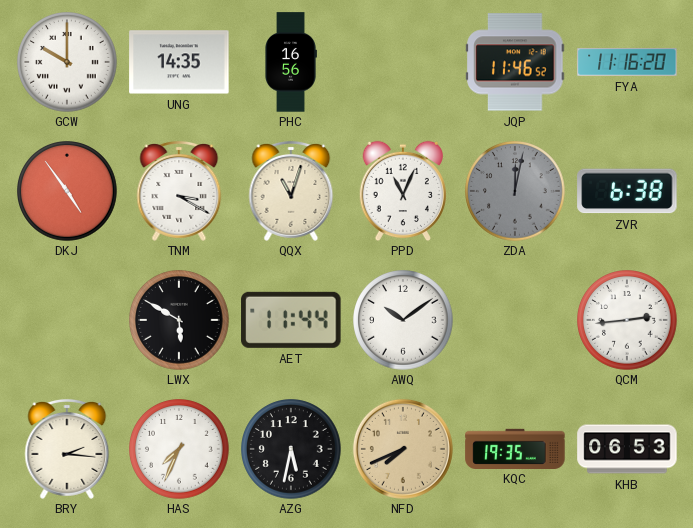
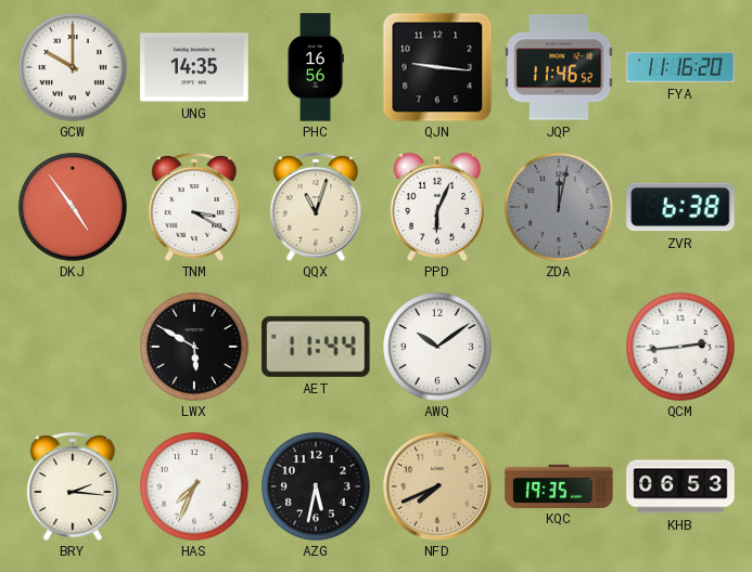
QJN: none -> 9:16
PPD: 11:04 -> 6:04
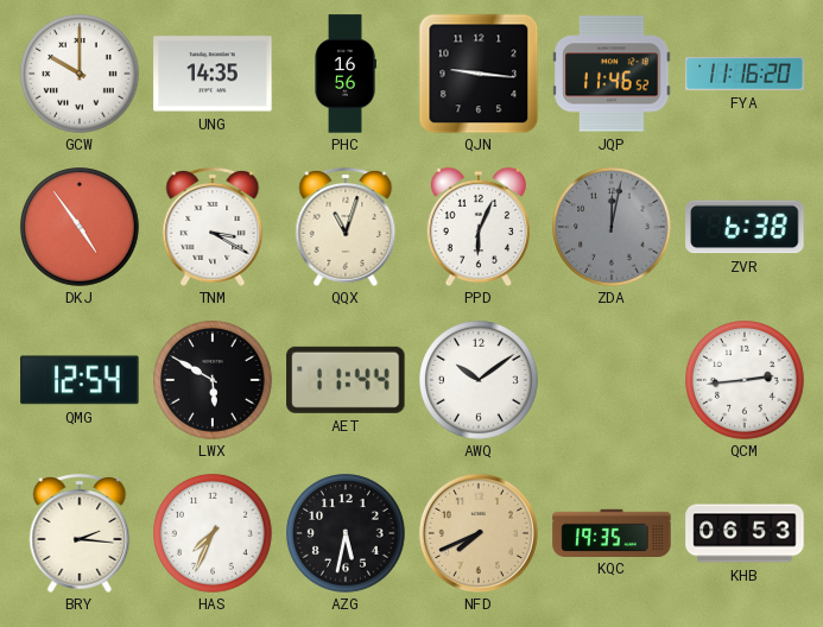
QMG: none -> 12:54
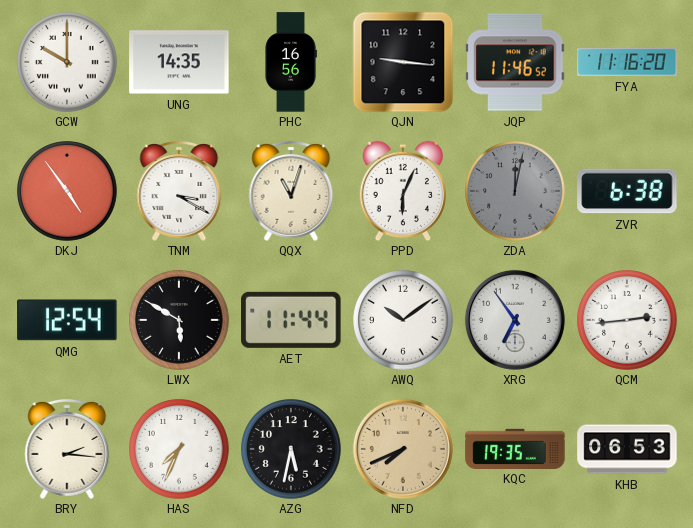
XRG: none -> 6:54
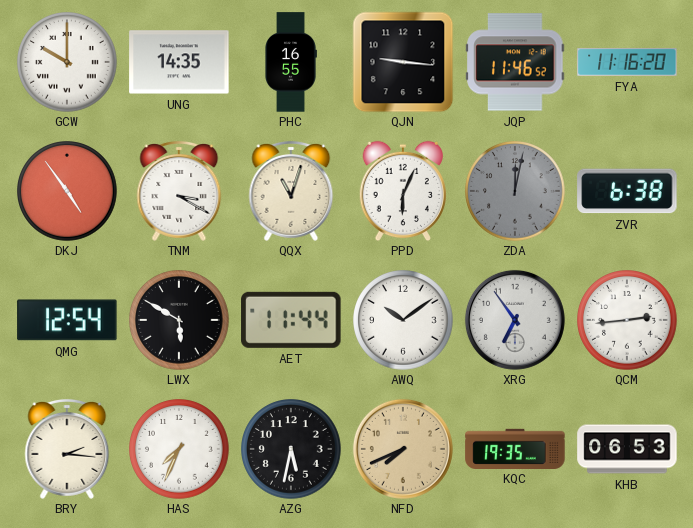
PHC: 16:56 -> 16:55
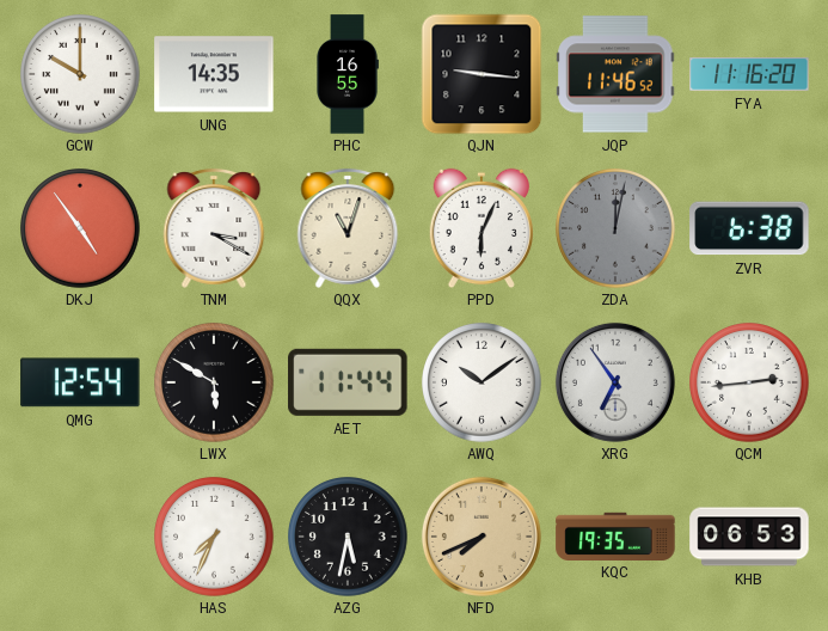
BRY: 2:16 -> none
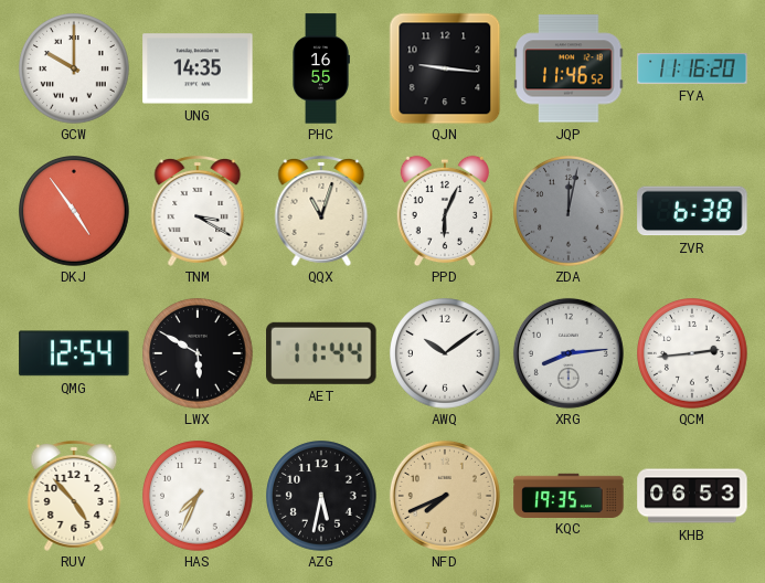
XRG: 6:54 -> 8:14
RUV: none -> 4:53
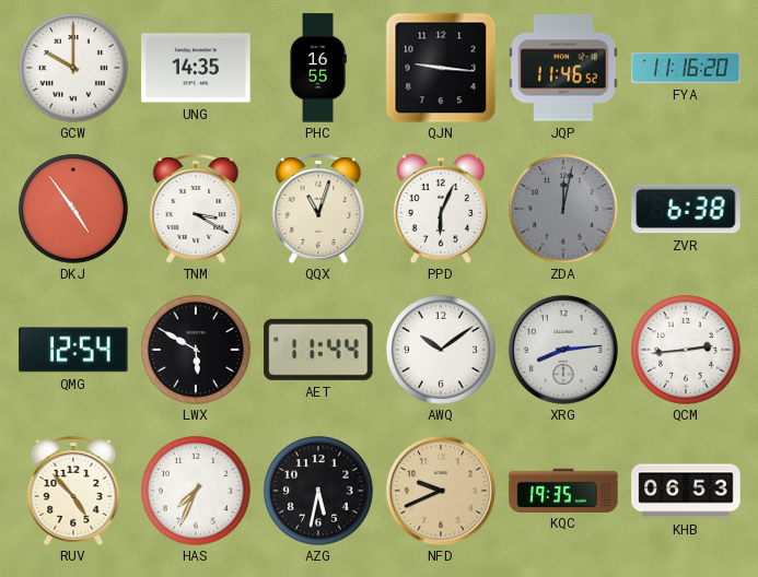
NFD: 7:41 -> 9:41
